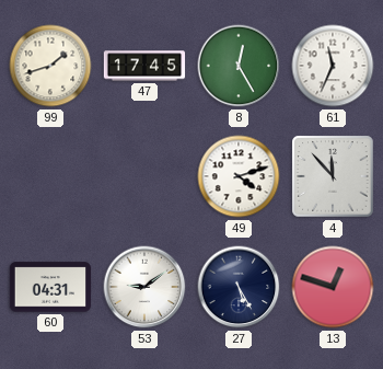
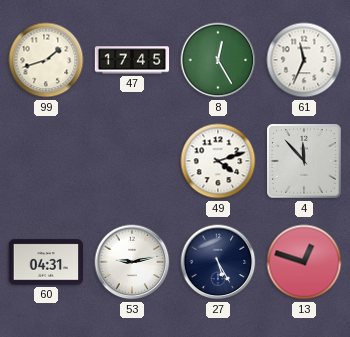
53: 9:09 -> 9:13
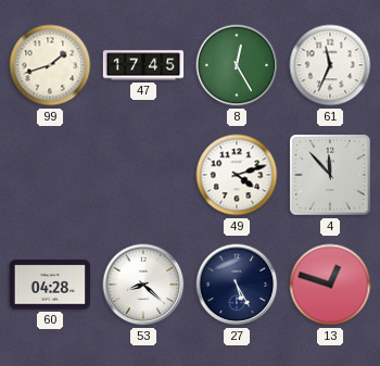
60: 04:31 -> 04:28
53: 9:13 -> 8:22
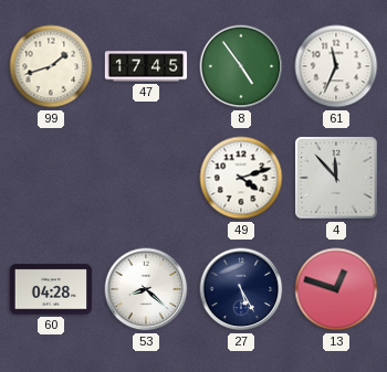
8: 12:25 -> 4:54
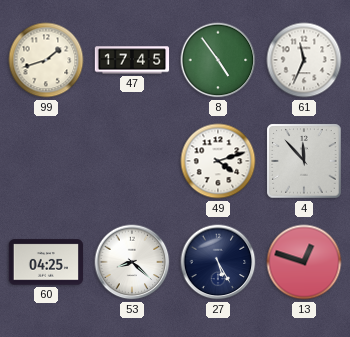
60: 04:28 -> 04:25
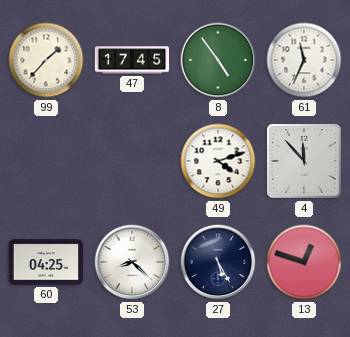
99: 1:42 -> 1:37
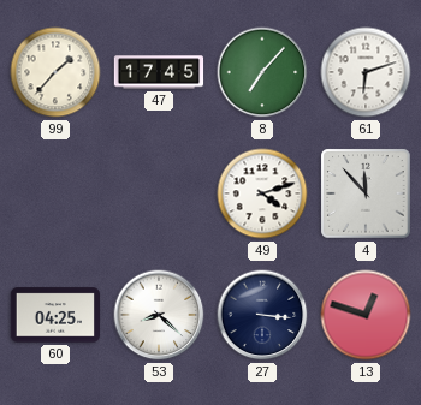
8: 4:54 -> 7:07
61: 11:34 -> 6:12
27: 5:25 -> 3:16
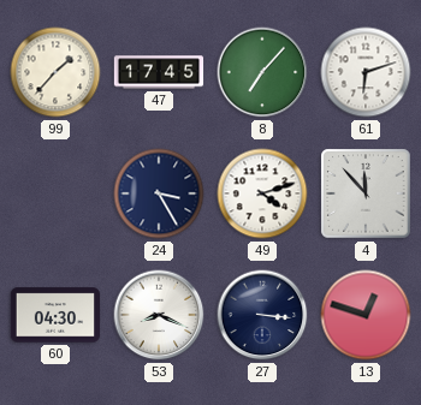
24: none -> 3:25
60: 04:25 -> 04:30
53: 8:22 -> 8:19
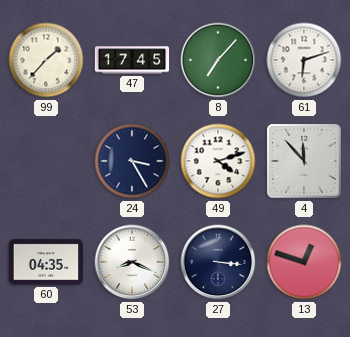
60: 04:30 -> 04:35
